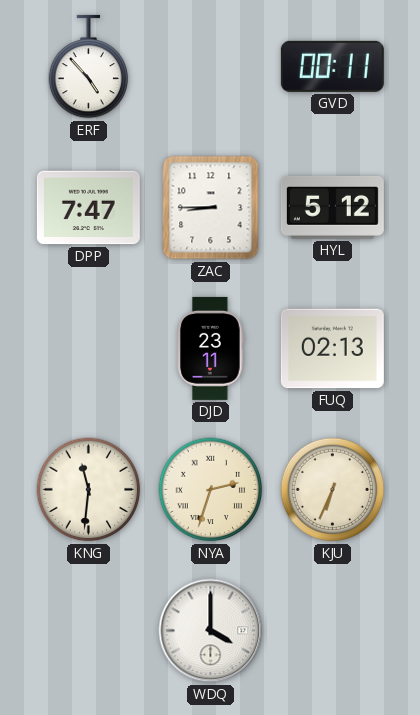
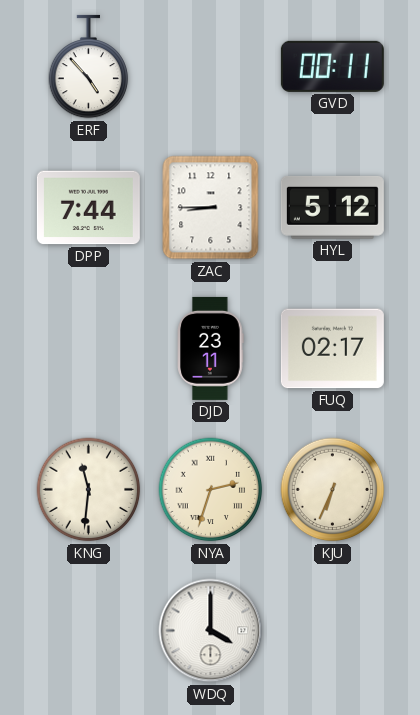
DPP: 7:47 -> 7:44
FUQ: 02:13 -> 02:17
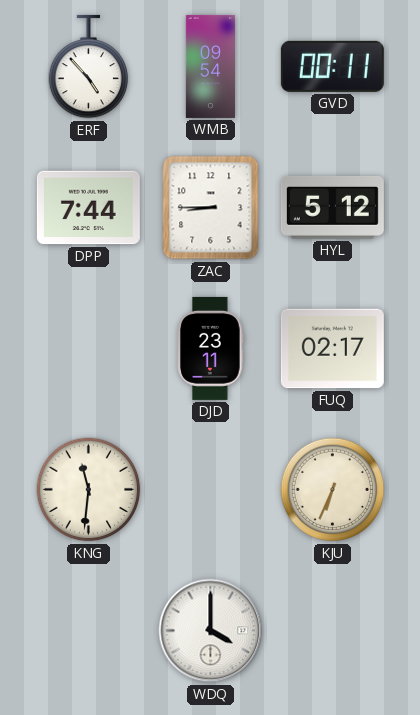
WMB: none -> 09:54
NYA: 2:33 -> none
